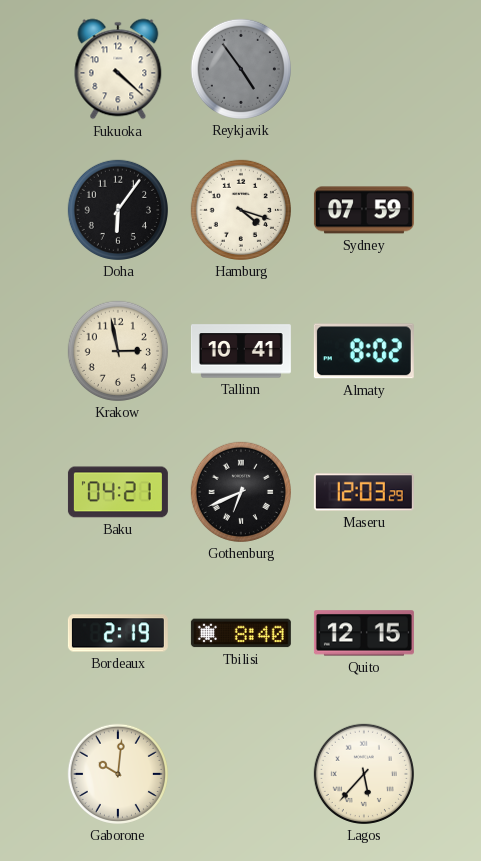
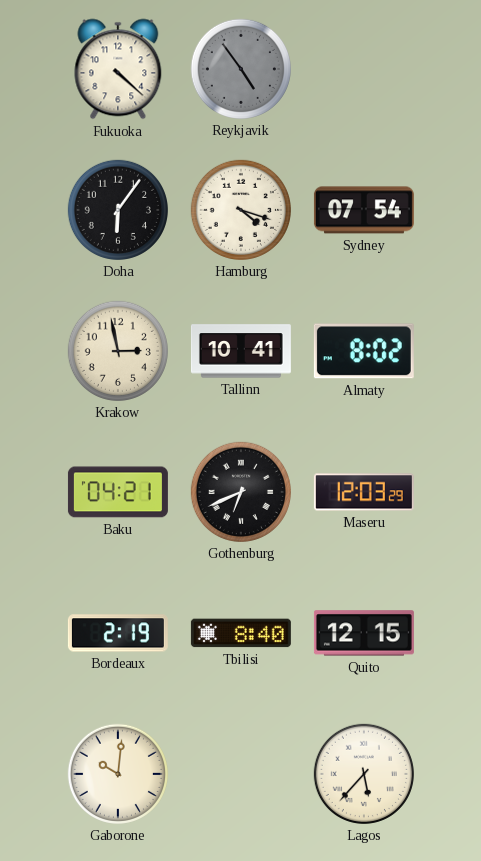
Sydney: 07:59 -> 07:54
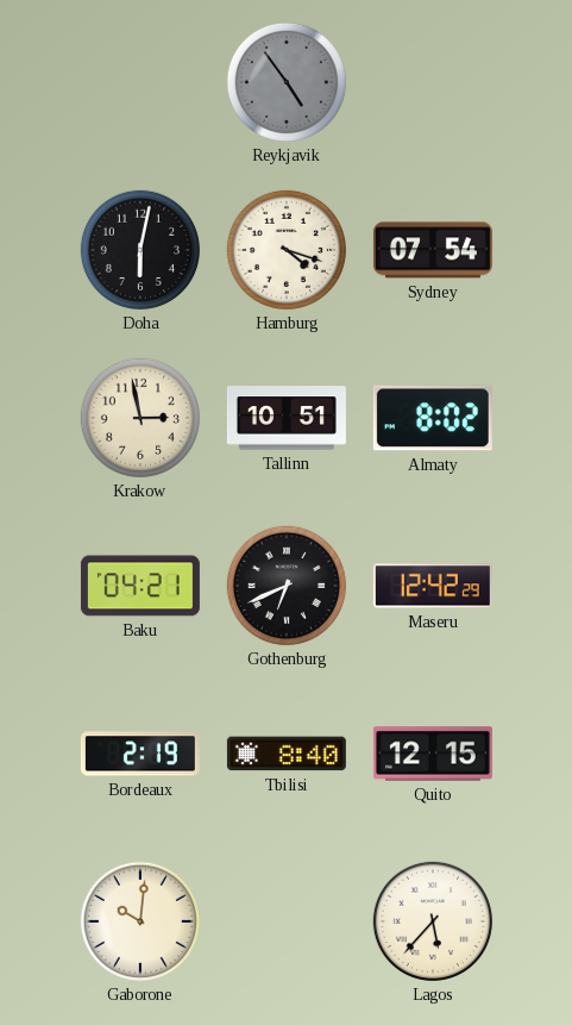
Fukuoka: 4:22 -> none
Doha: 6:06 -> 6:02
Tallinn: 10:41 -> 10:51
Maseru: 12:03 -> 12:42
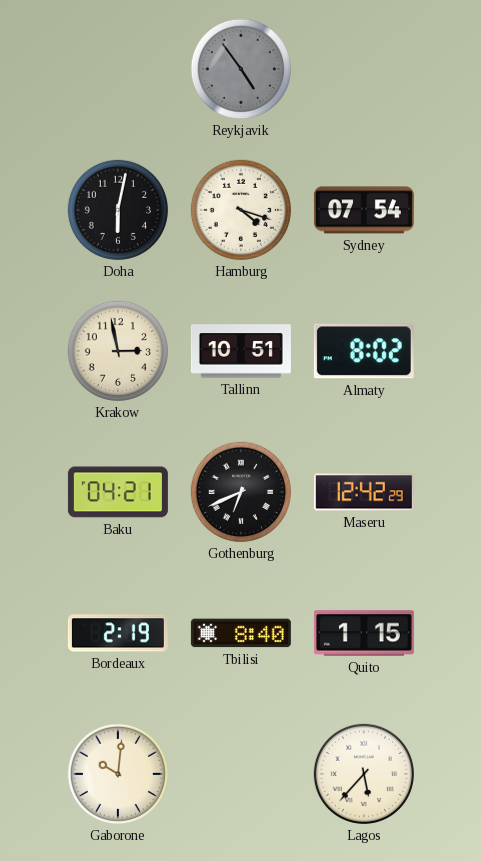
Quito: 12:15 -> 1:15
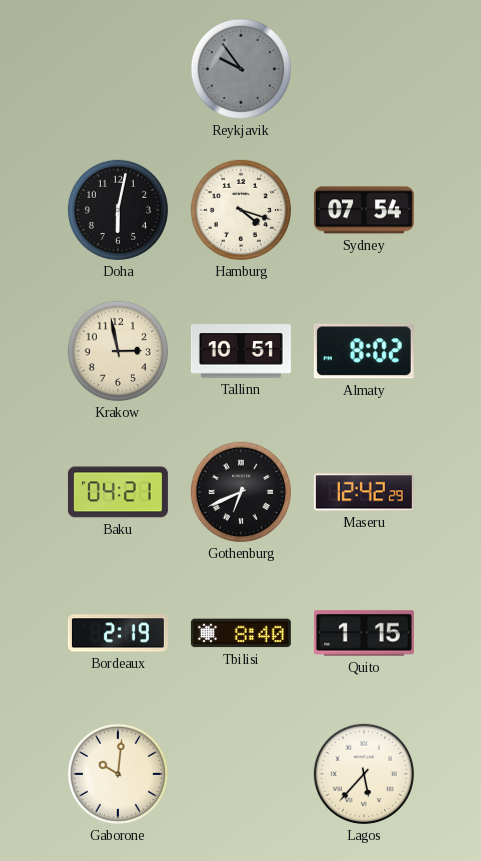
Reykjavik: 4:54 -> 9:54
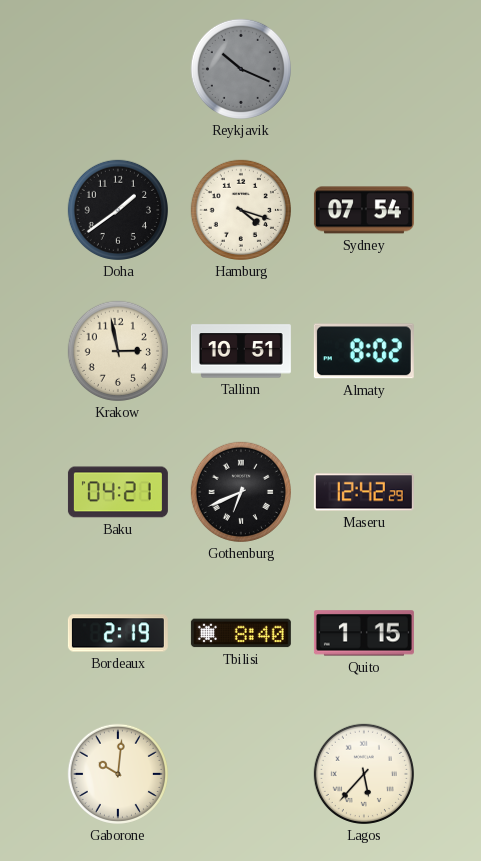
Reykjavik: 9:54 -> 10:19
Doha: 6:02 -> 1:39
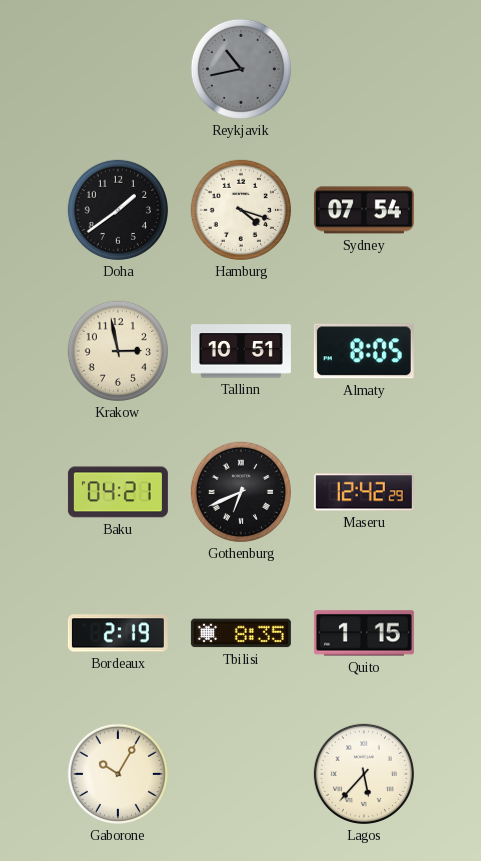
Reykjavik: 10:19 -> 10:43
Almaty: 8:02 -> 8:05
Tbilisi: 8:40 -> 8:35
Gaborone: 10:01 -> 10:05
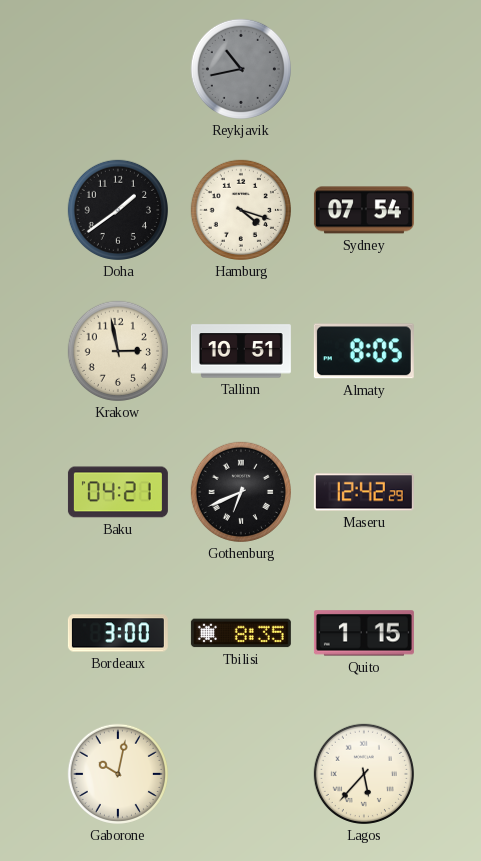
Bordeaux: 2:19 -> 3:00
Gaborone: 10:05 -> 10:02
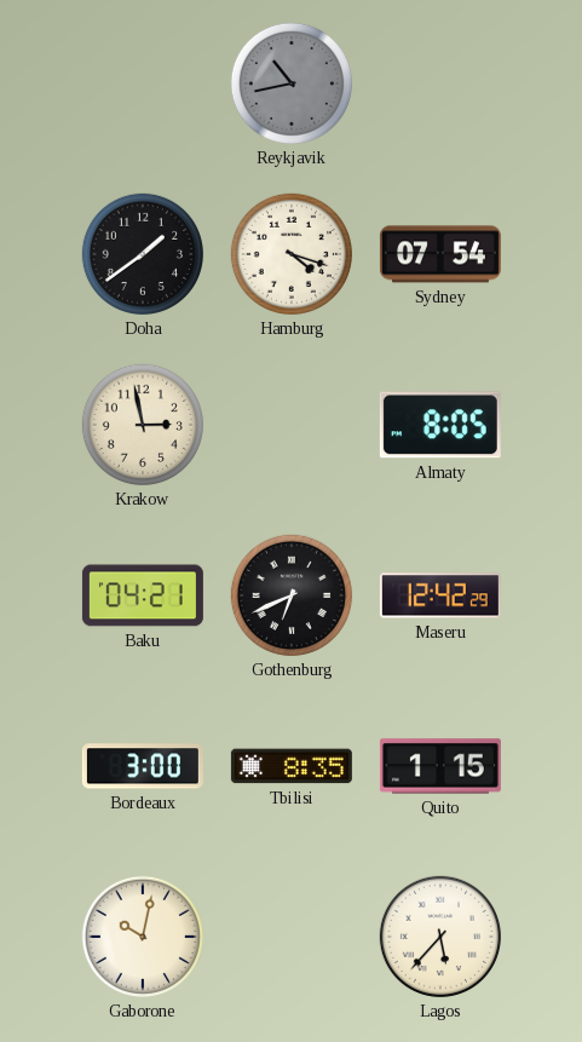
Tallinn: 10:51 -> none
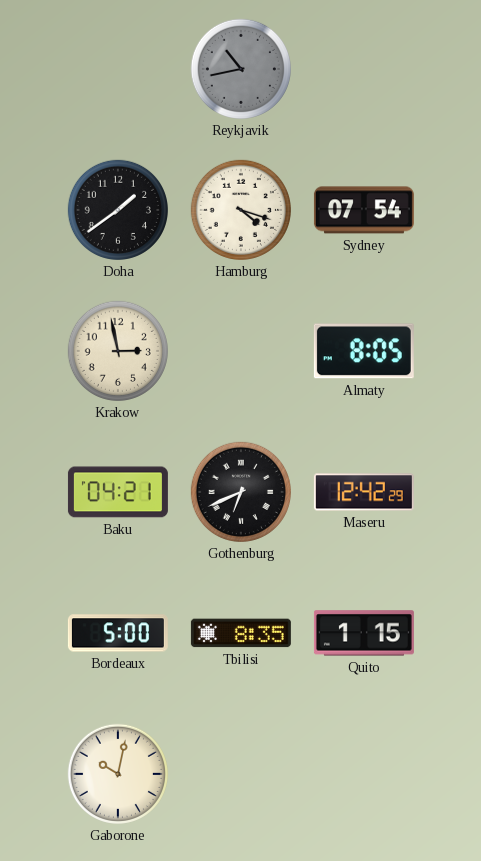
Bordeaux: 3:00 -> 5:00
Lagos: 5:37 -> none
